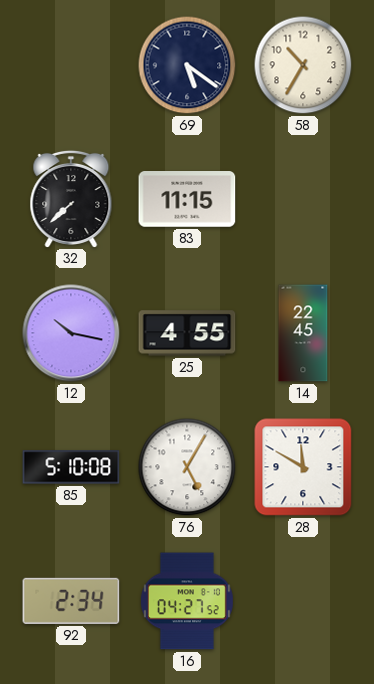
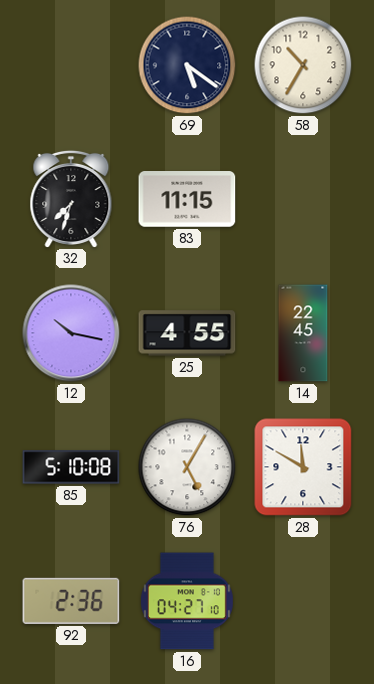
32: 7:38 -> 7:33
92: 2:34 -> 2:36
16: 04:27:52 -> 04:27:10
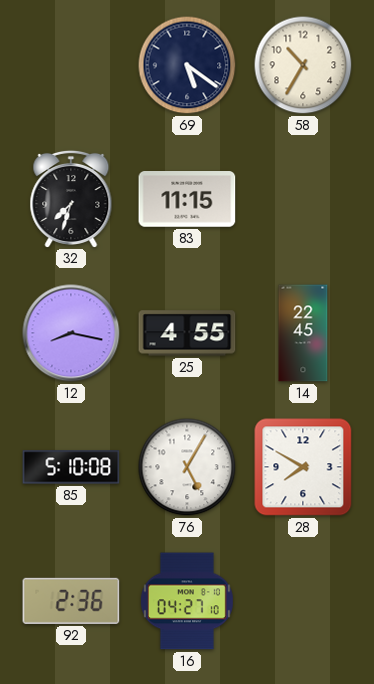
12: 10:17 -> 8:17
28: 11:50 -> 7:50
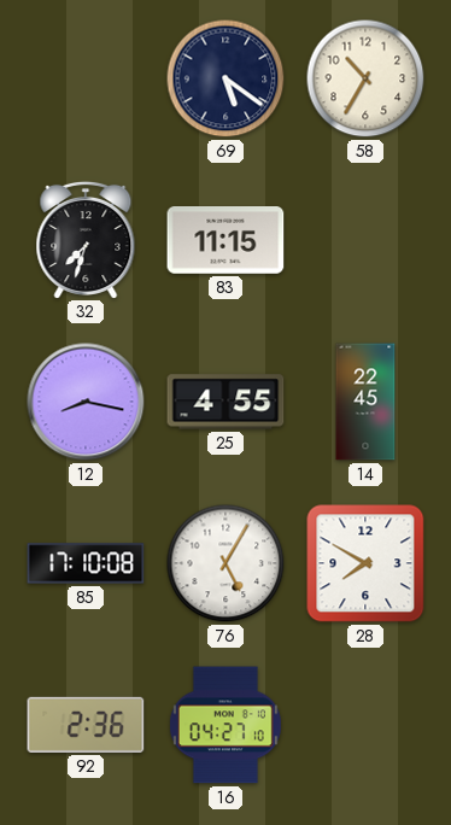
85: 5:10 -> 17:10
